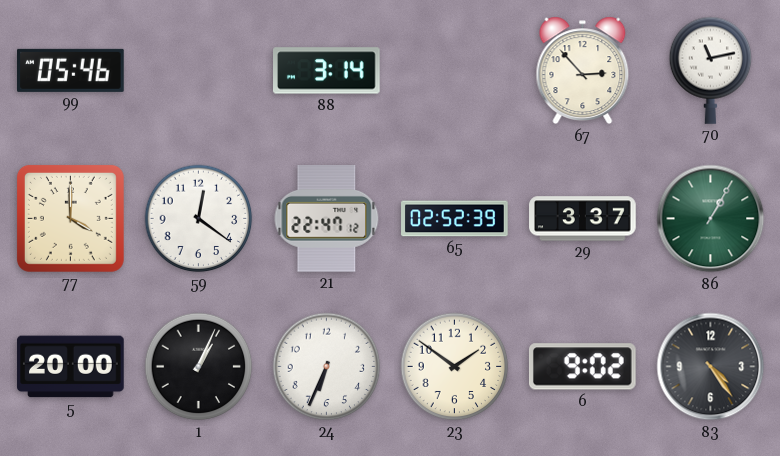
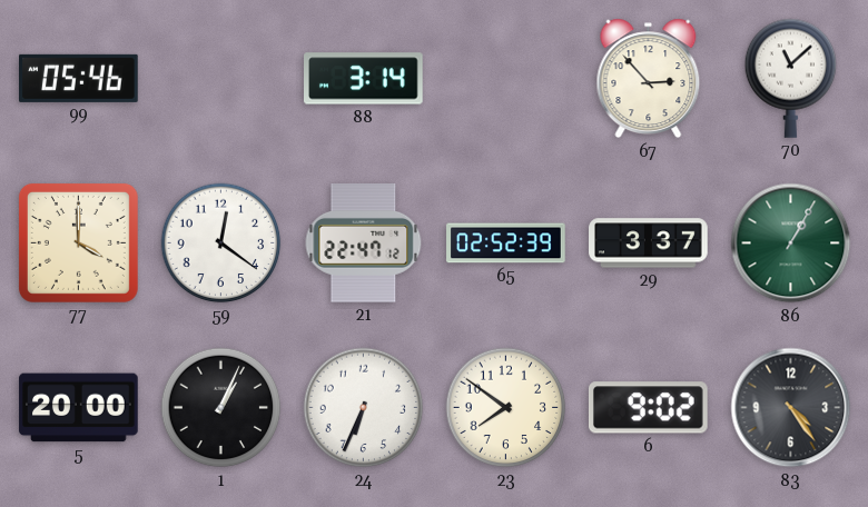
70: 11:13 -> 11:08
23: 1:51 -> 7:51
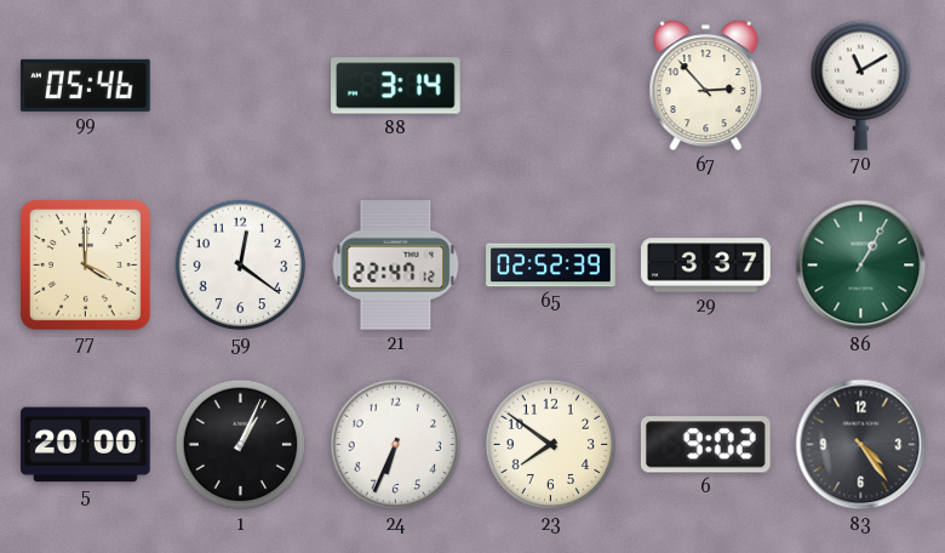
70: 11:08 -> 11:10
